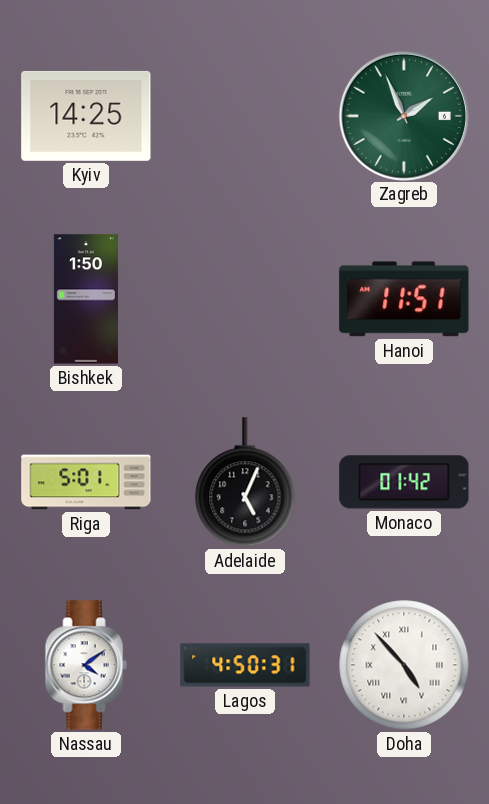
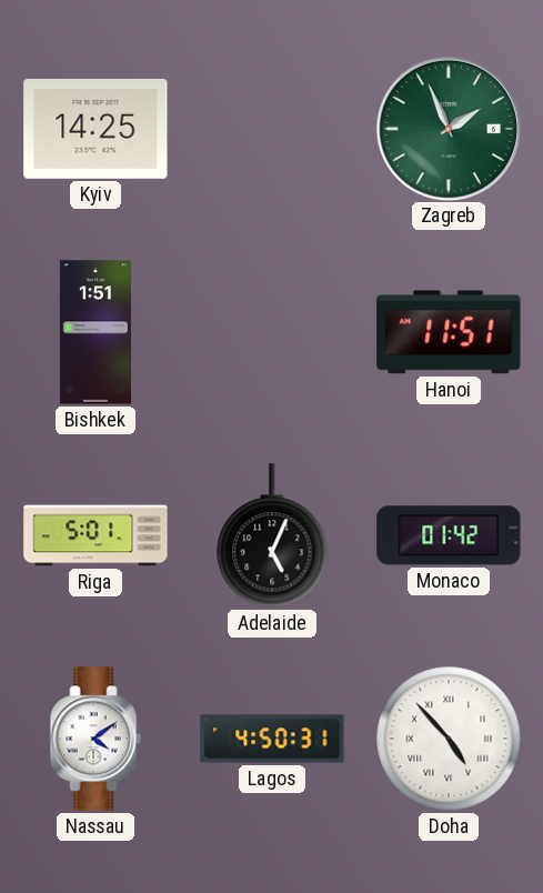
Bishkek: 1:50 -> 1:51
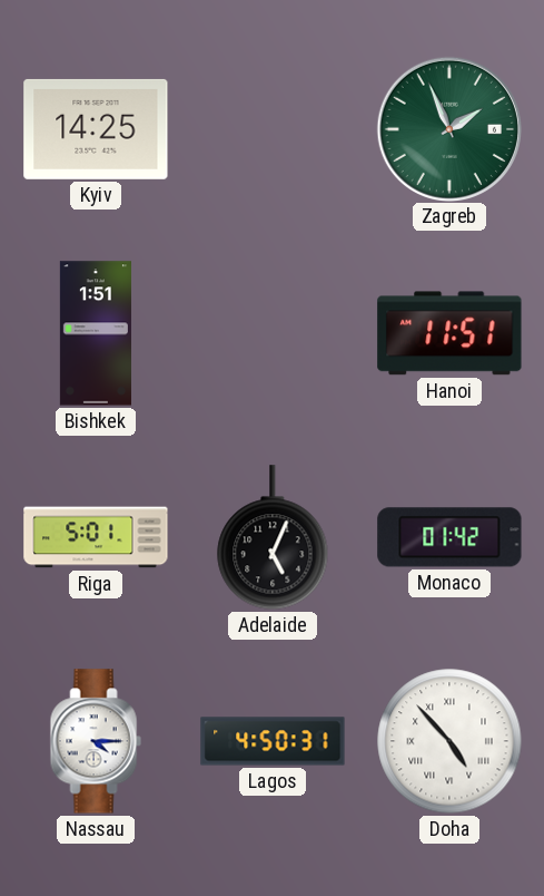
Nassau: 4:09 -> 4:15
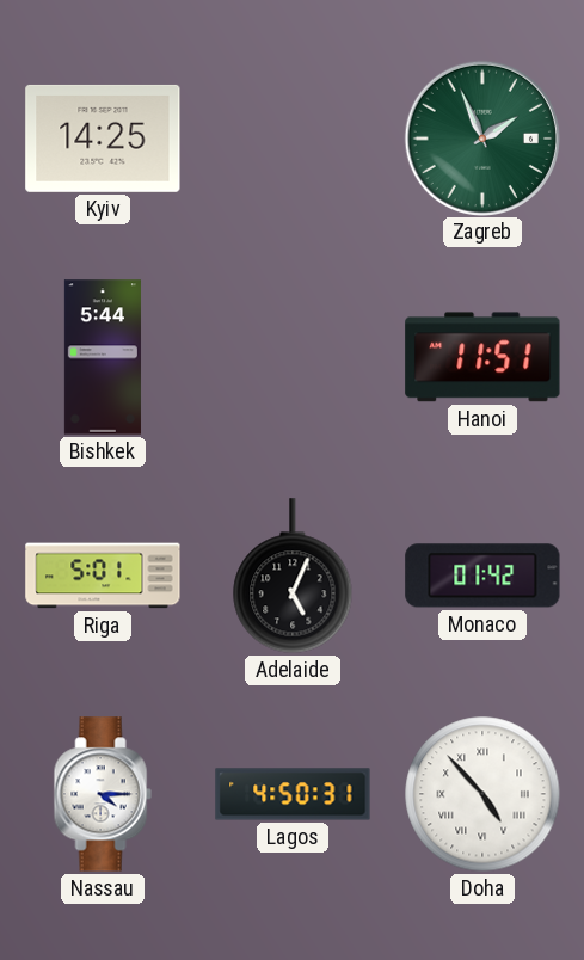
Bishkek: 1:51 -> 5:44
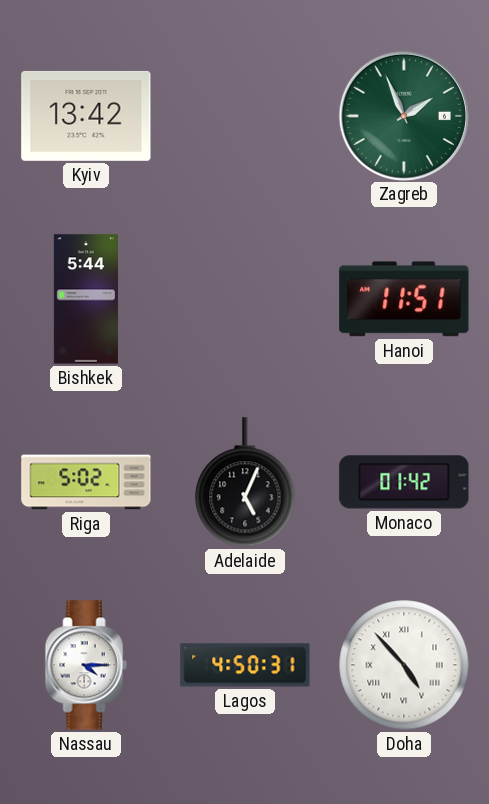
Kyiv: 14:25 -> 13:42
Riga: 5:01 -> 5:02
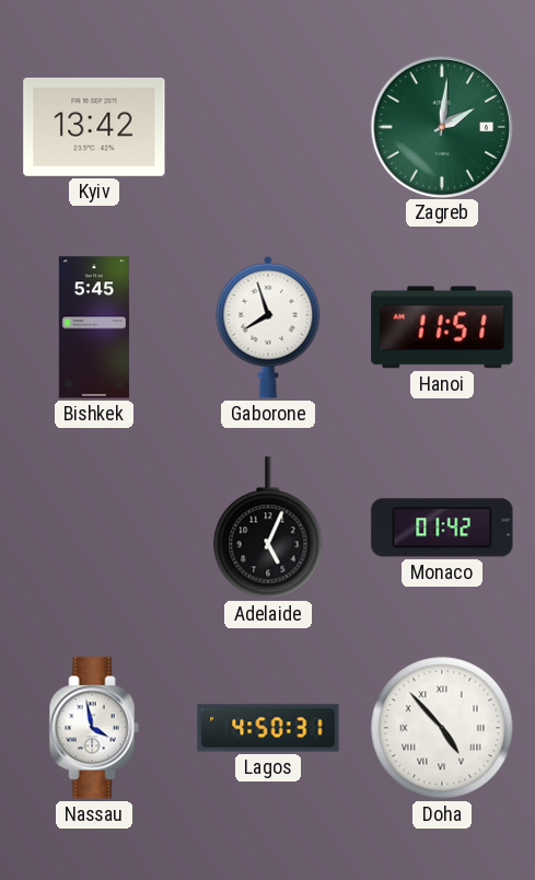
Zagreb: 1:56 -> 2:01
Bishkek: 5:44 -> 5:45
Gaborone: none -> 7:57
Riga: 5:02 -> none
Nassau: 4:15 -> 3:58
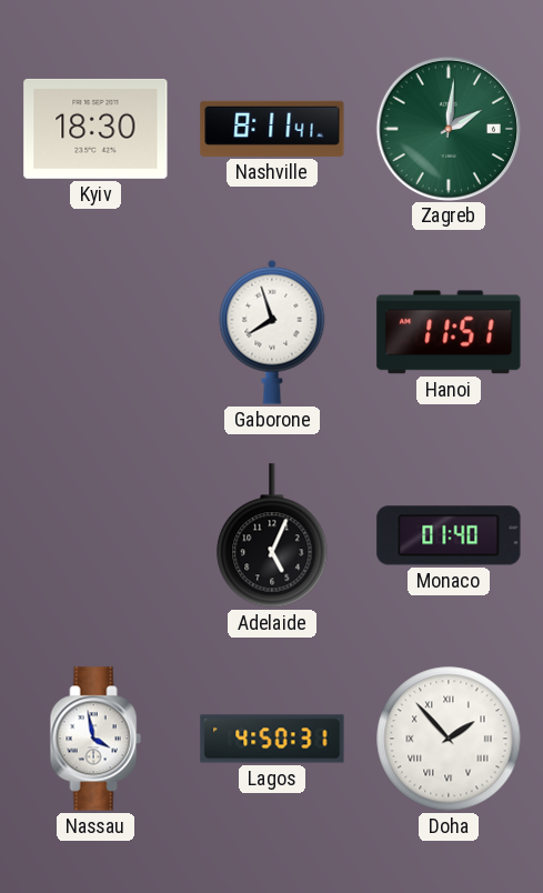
Kyiv: 13:42 -> 18:30
Nashville: none -> 8:11
Bishkek: 5:45 -> none
Monaco: 01:42 -> 01:40
Doha: 4:53 -> 1:53
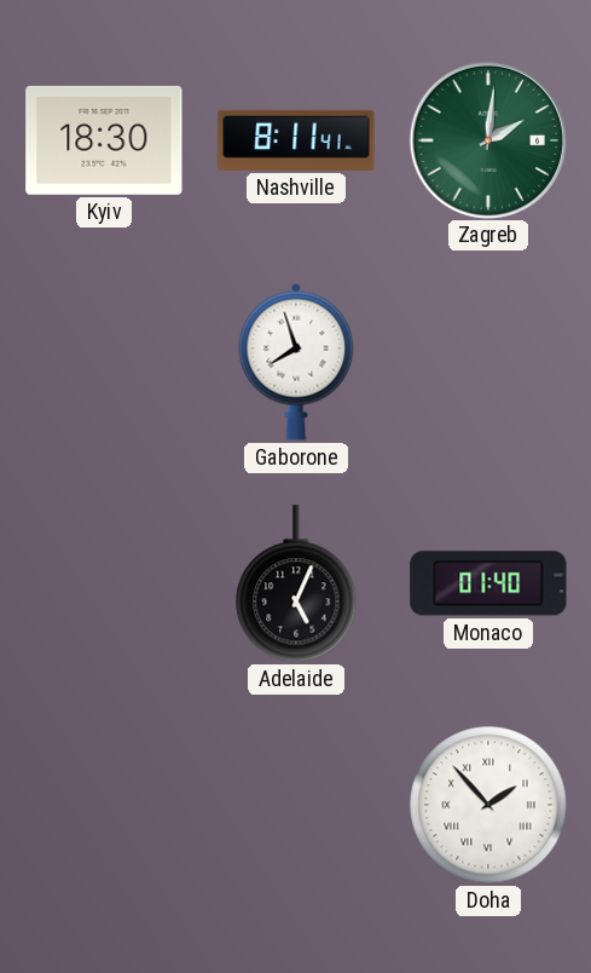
Hanoi: 11:51 -> none
Nassau: 3:58 -> none
Lagos: 4:50 -> none
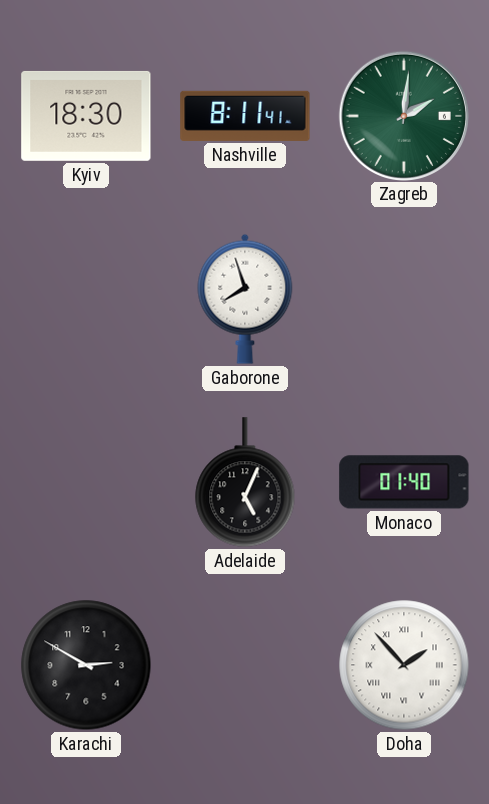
Karachi: none -> 2:50
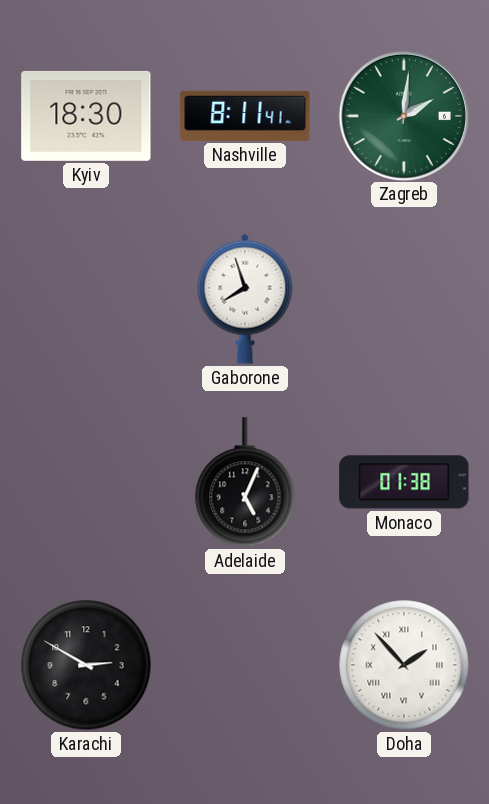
Monaco: 01:40 -> 01:38
